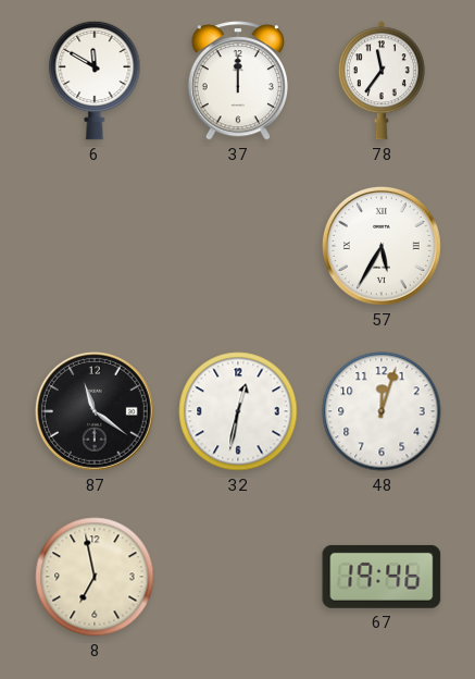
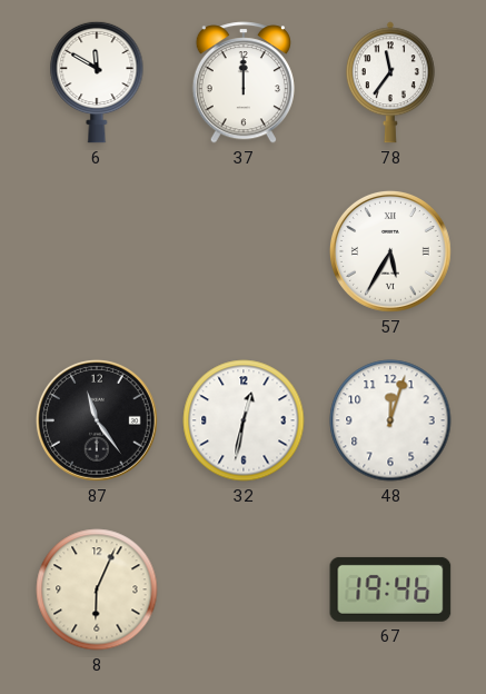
87: 11:21 -> 11:24
8: 6:58 -> 6:04
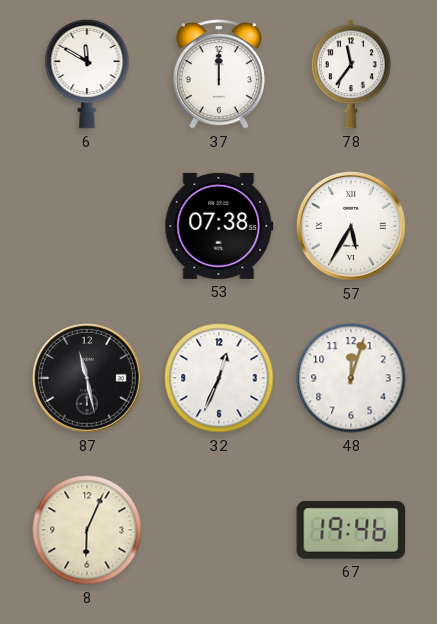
53: none -> 07:38
87: 11:24 -> 11:28
32: 12:32 -> 12:34
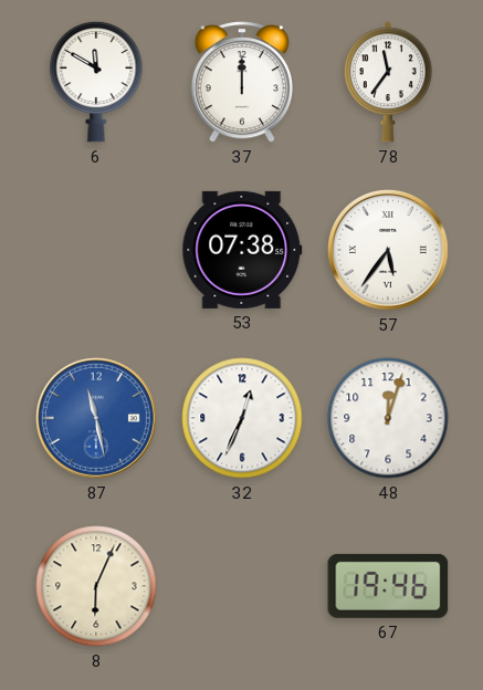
57: 5:35 -> 5:36
87 dial: black -> blue
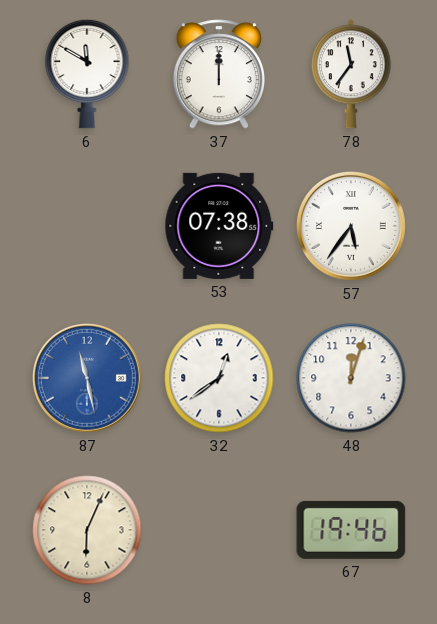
32: 12:34 -> 12:39
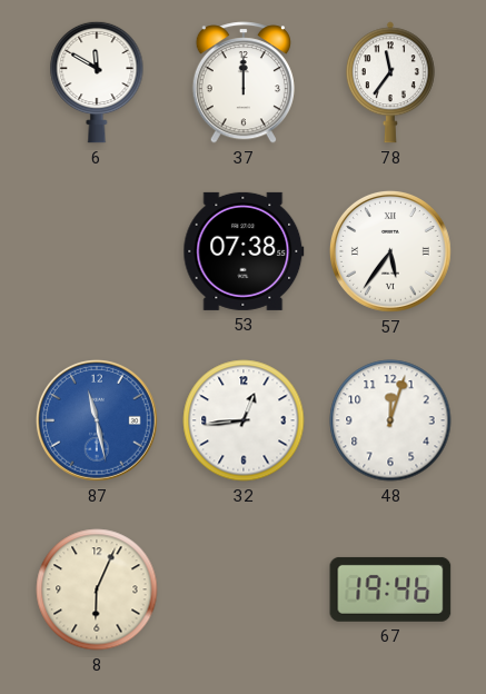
32: 12:39 -> 12:44
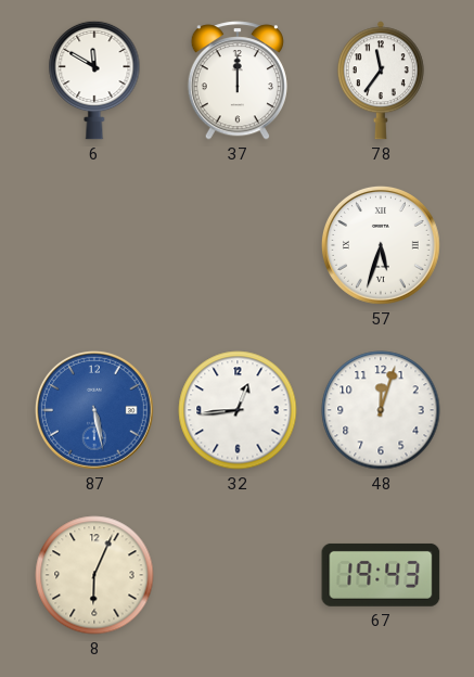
53: 07:38 -> none
57: 5:36 -> 5:33
87: 11:28 -> 5:28
67: 19:46 -> 19:43
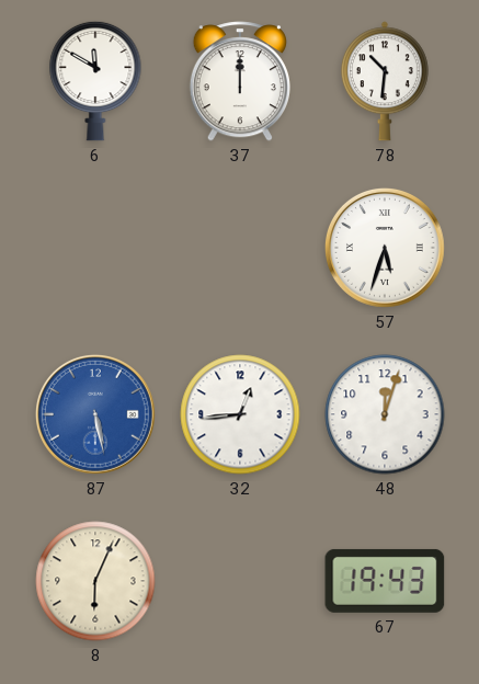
78: 11:36 -> 10:31
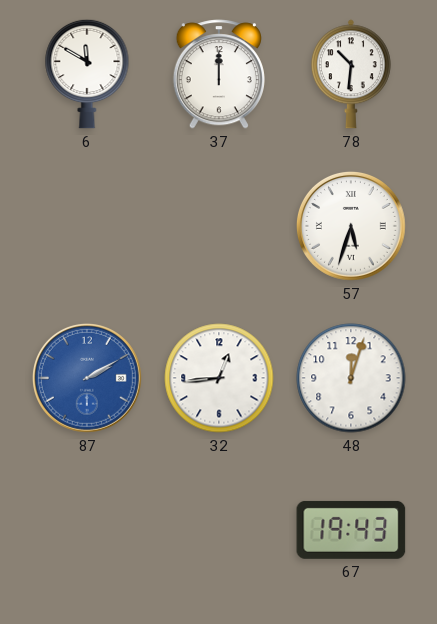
87: 5:28 -> 2:10
8: 6:04 -> none
